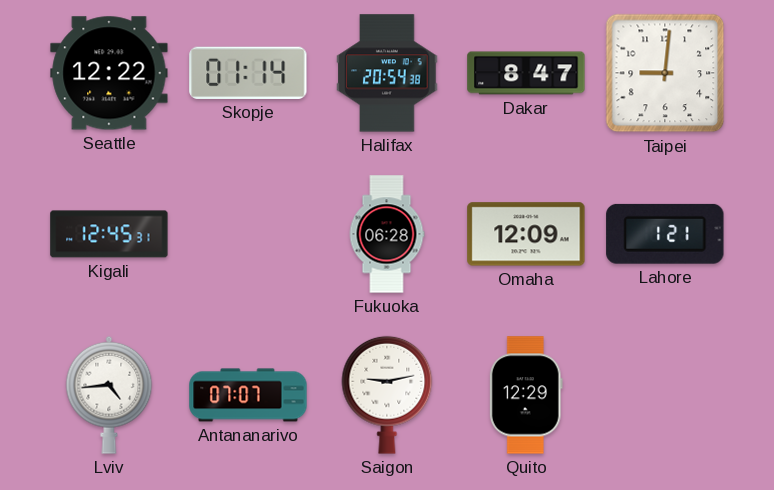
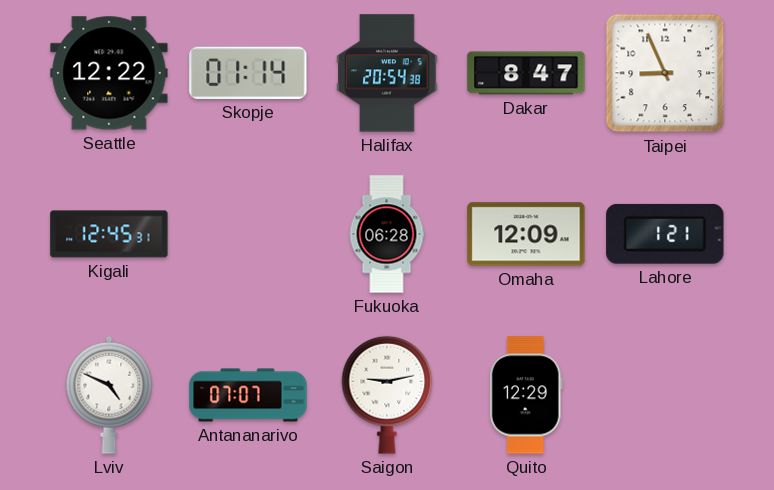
Taipei: 9:01 -> 8:56
Lviv: 4:44 -> 4:49
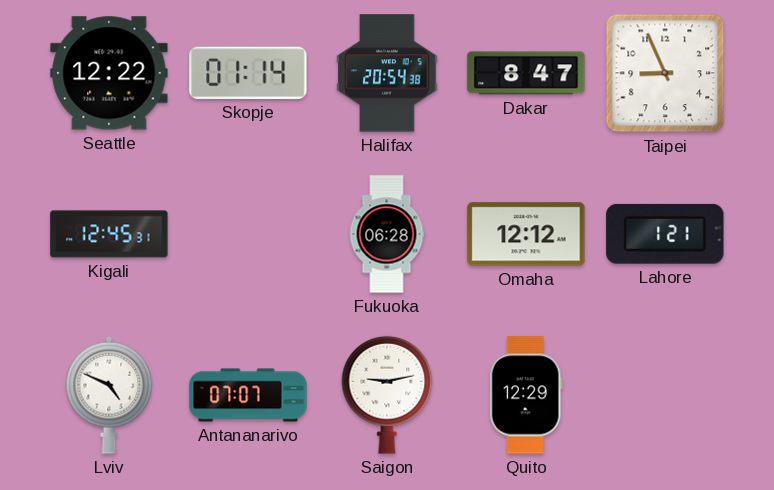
Omaha: 12:09 -> 12:12
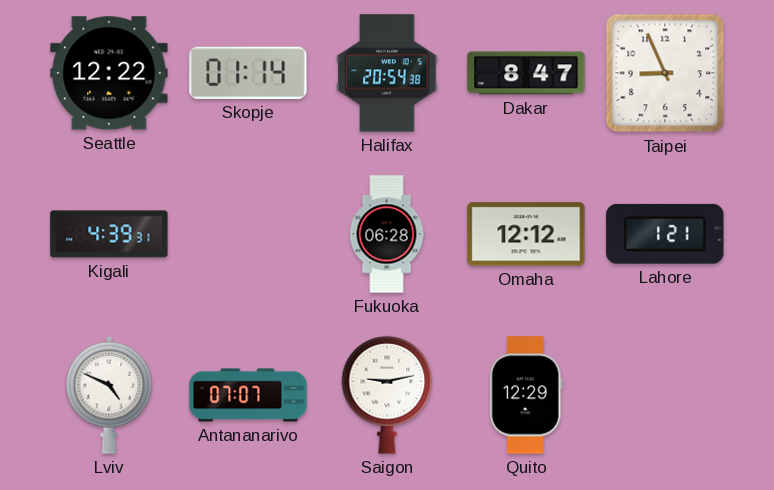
Kigali: 12:45 -> 4:39
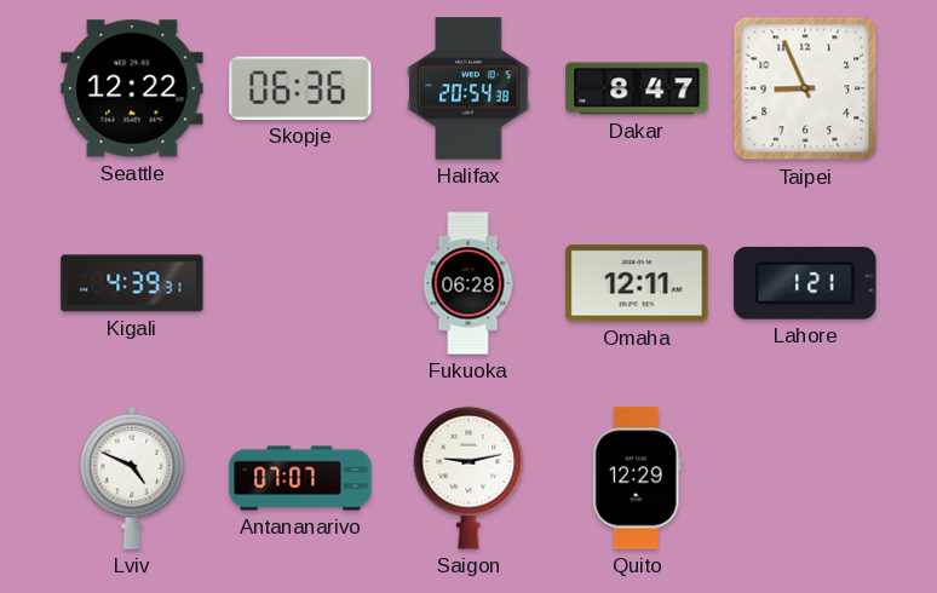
Skopje: 01:14 -> 06:36
Omaha: 12:12 -> 12:11
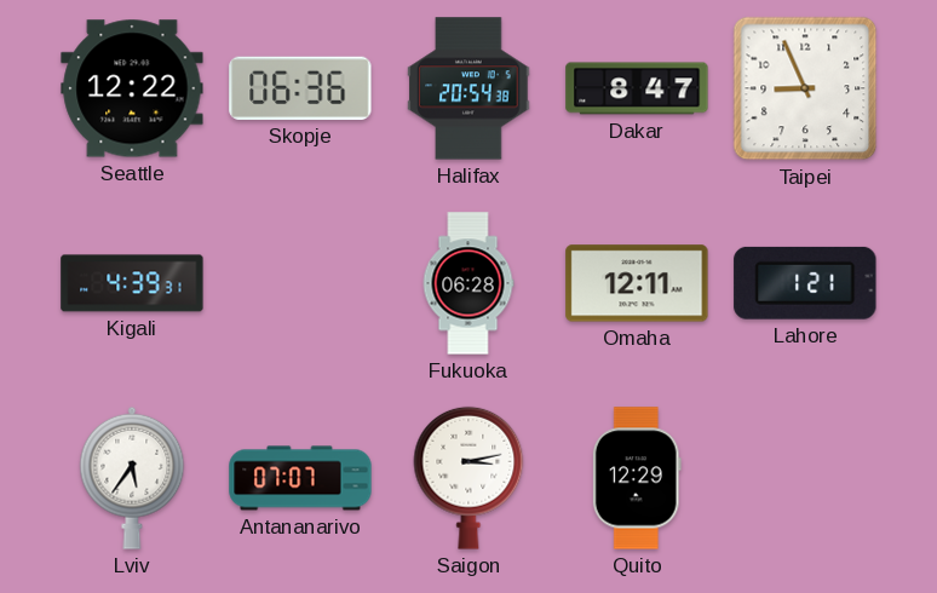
Lviv: 4:49 -> 5:36
Saigon: 9:13 -> 3:13
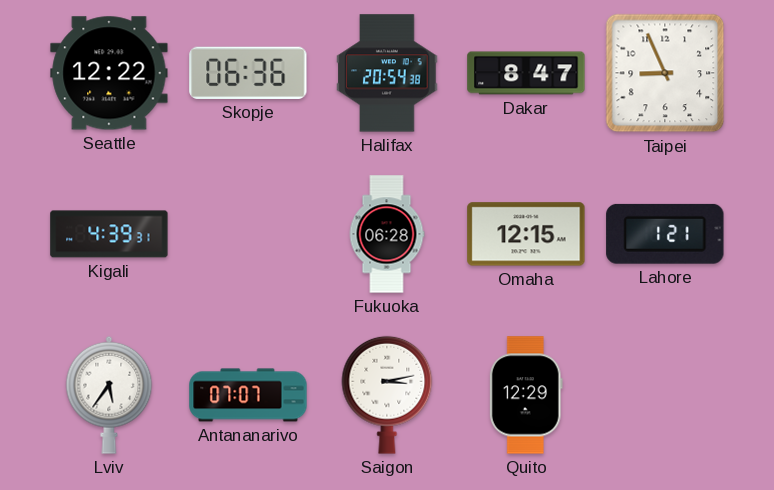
Omaha: 12:11 -> 12:15
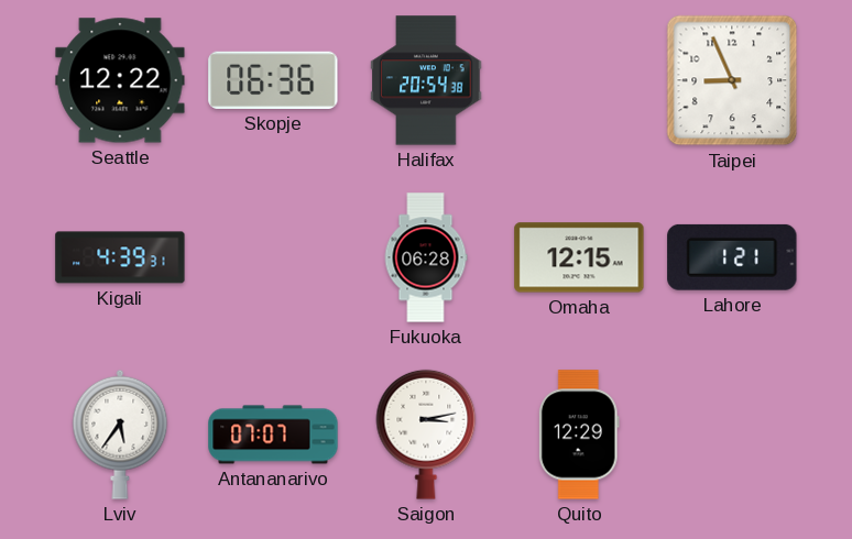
Dakar: 8:47 -> none
